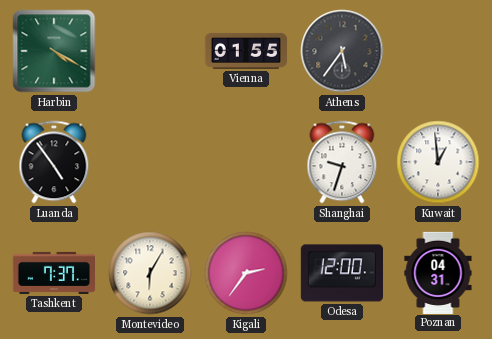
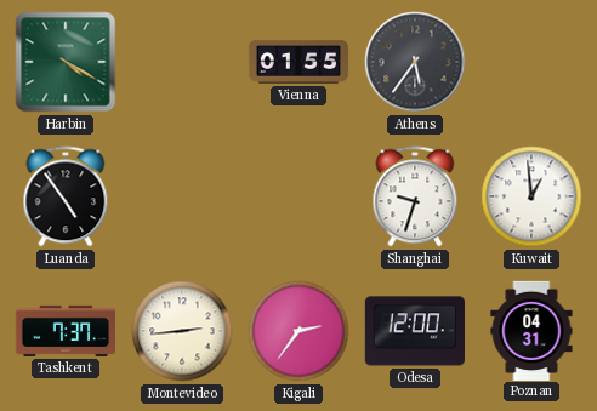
Montevideo: 6:05 -> 2:44
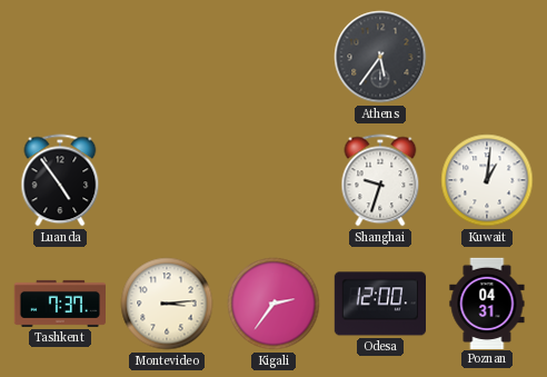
Harbin: 4:20 -> none
Vienna: 01:55 -> none
Kuwait: 12:59 -> 1:01
Montevideo: 2:44 -> 3:14
